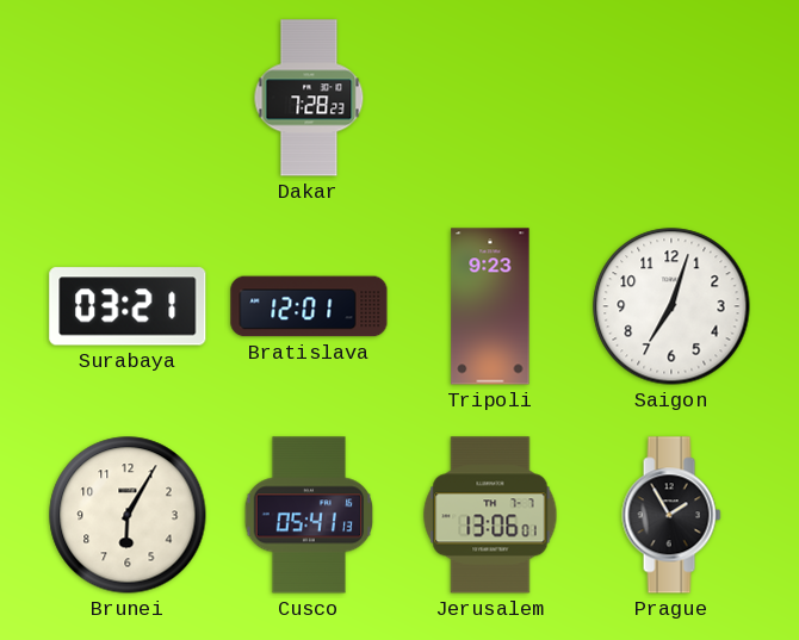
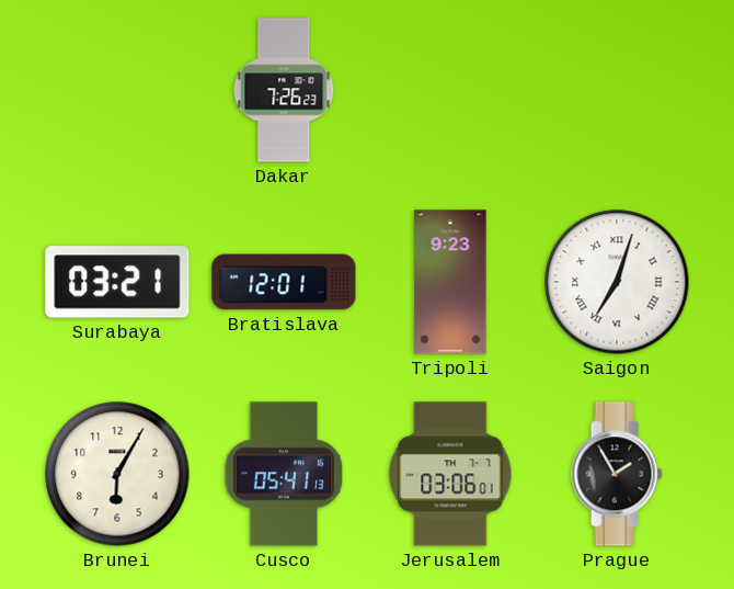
Dakar: 7:28 -> 7:26
Saigon numerals: Arabic -> Roman
Jerusalem: 13:06 -> 03:06
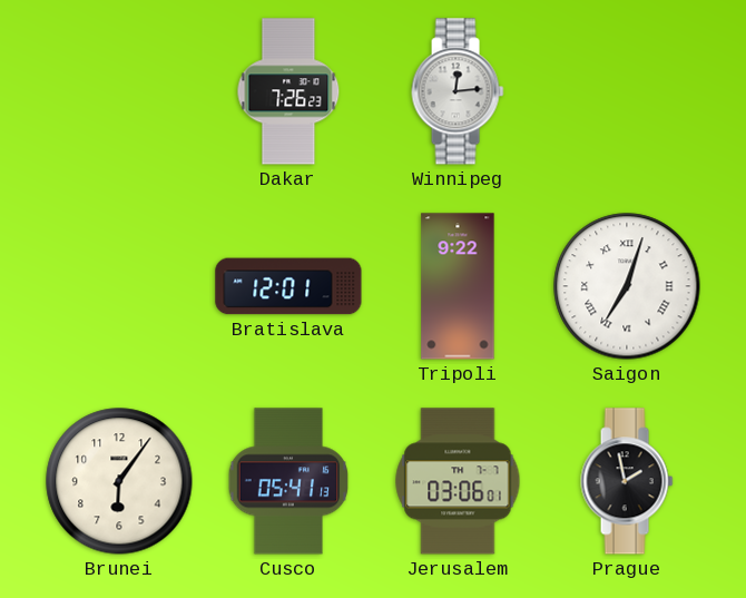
Winnipeg: none -> 12:14
Surabaya: 03:21 -> none
Tripoli: 9:23 -> 9:22
Brunei: 6:05 -> 6:06
Prague: 1:55 -> 1:58
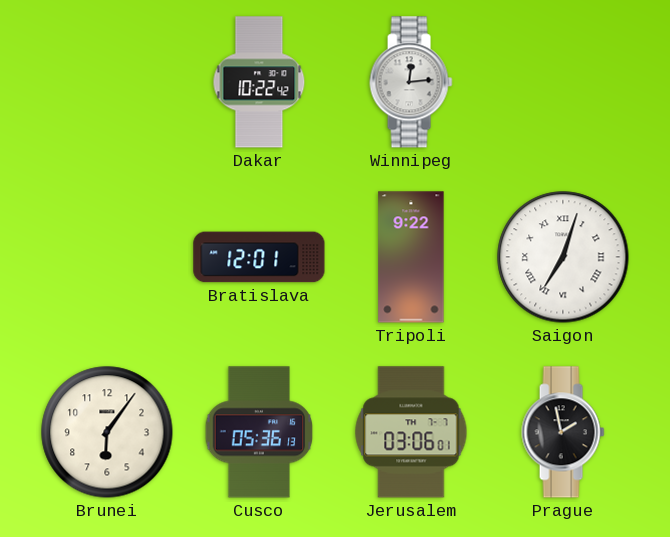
Dakar: 7:26 -> 10:22
Cusco: 05:41 -> 05:36
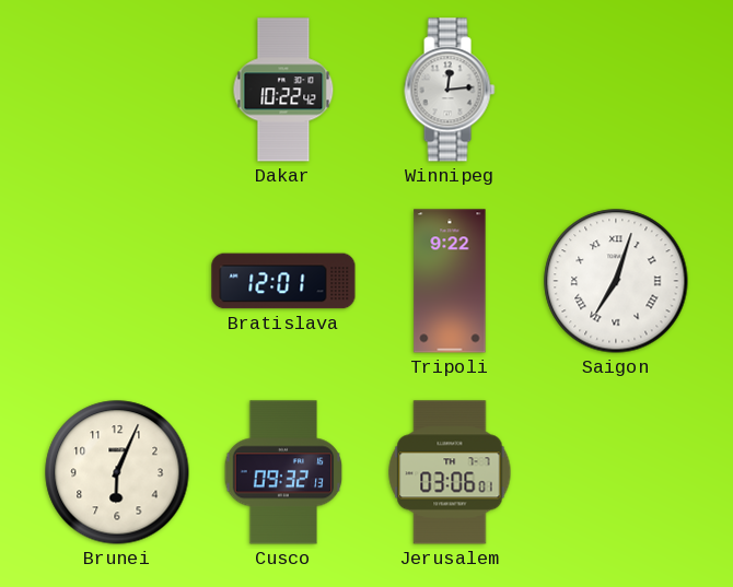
Brunei: 6:06 -> 6:04
Cusco: 05:36 -> 09:32
Prague: 1:58 -> none
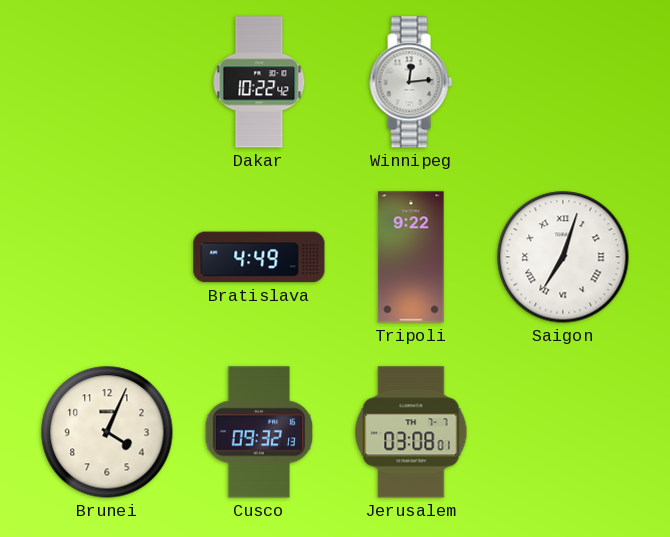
Bratislava: 12:01 -> 4:49
Brunei: 6:04 -> 4:04
Jerusalem: 03:06 -> 03:08
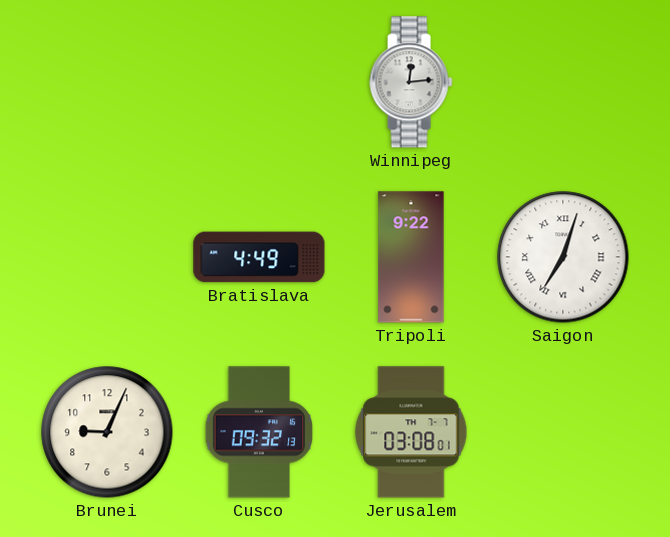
Dakar: 10:22 -> none
Brunei: 4:04 -> 9:04
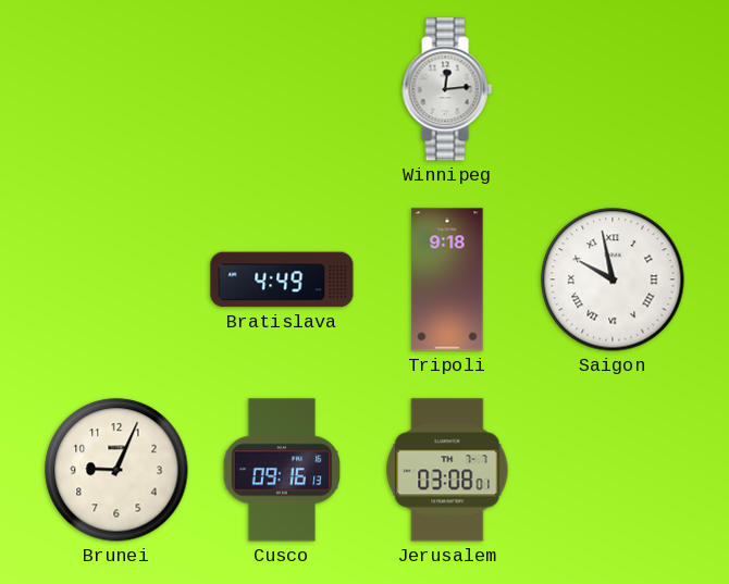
Tripoli: 9:22 -> 9:18
Saigon: 7:03 -> 9:58
Cusco: 09:32 -> 09:16
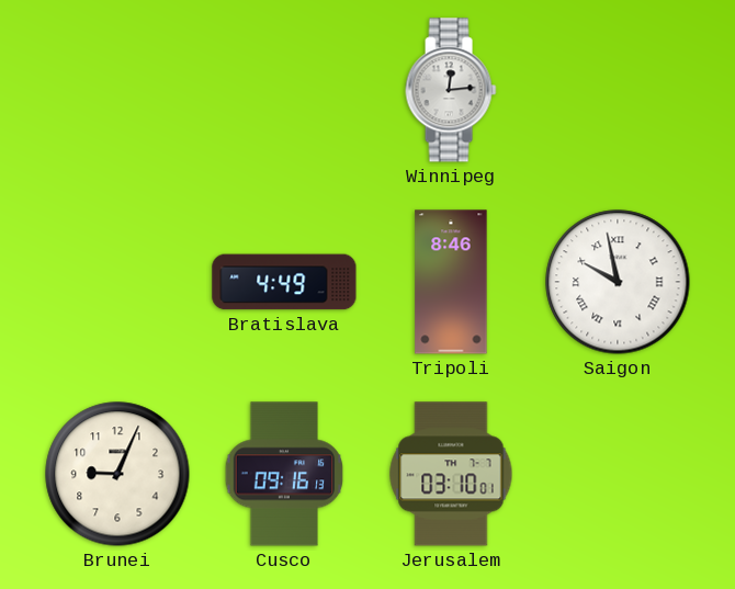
Tripoli: 9:18 -> 8:46
Jerusalem: 03:08 -> 03:10
